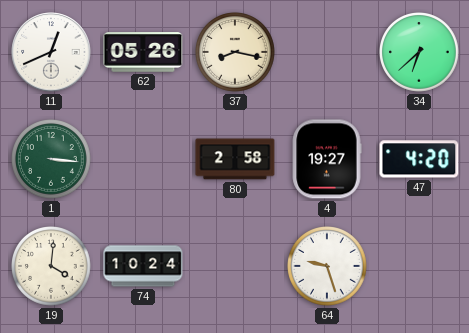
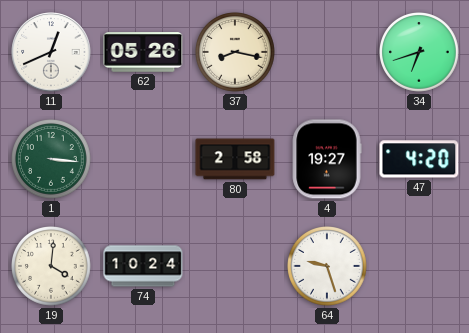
34: 6:38 -> 6:42
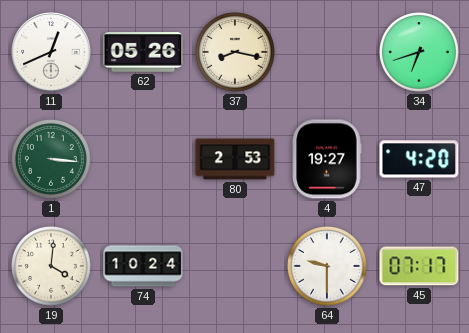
80: 2:58 -> 2:53
64: 9:27 -> 9:30
45: none -> 07:17
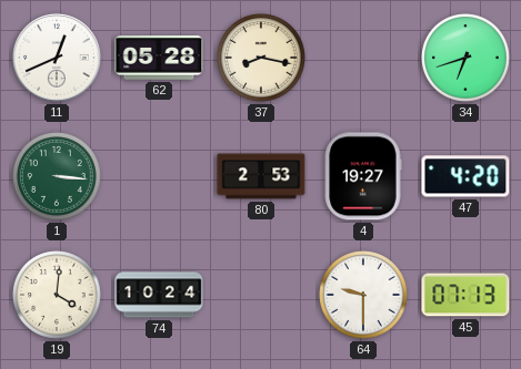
62: 05:26 -> 05:28
45: 07:17 -> 07:13
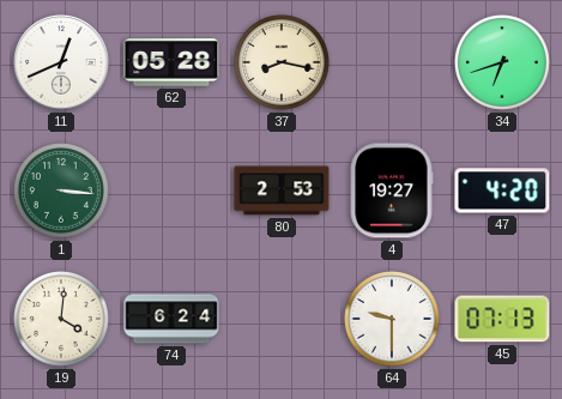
74: 10:24 -> 6:24
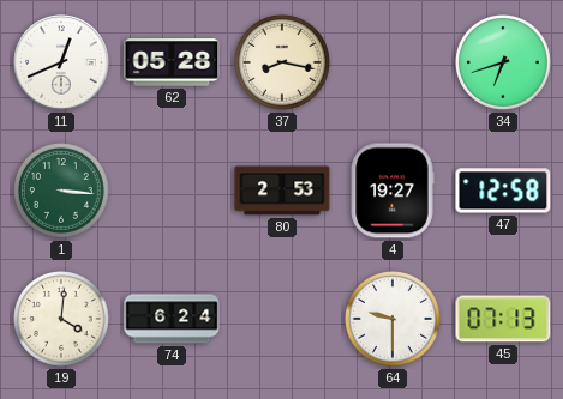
47: 4:20 -> 12:58
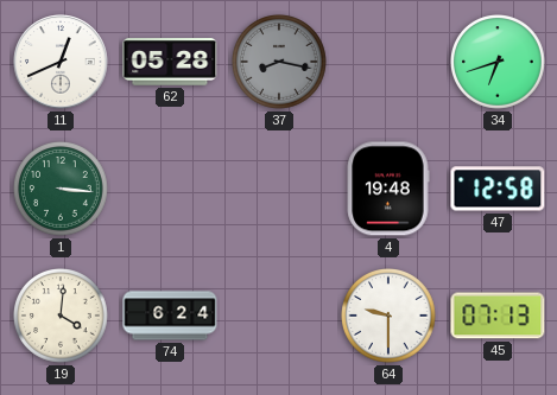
37 dial: cream -> grey
80: 2:53 -> none
4: 19:27 -> 19:48
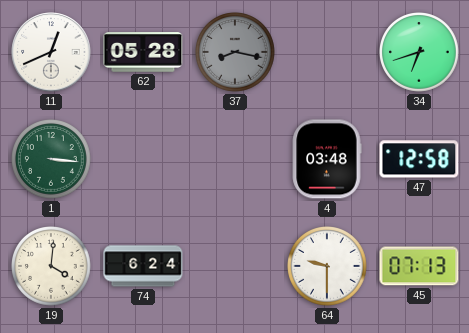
4: 19:48 -> 03:48
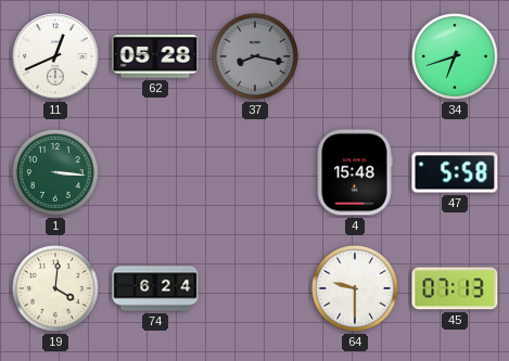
4: 03:48 -> 15:48
47: 12:58 -> 5:58
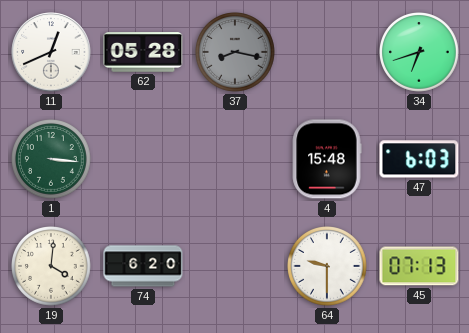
47: 5:58 -> 6:03
74: 6:24 -> 6:20
